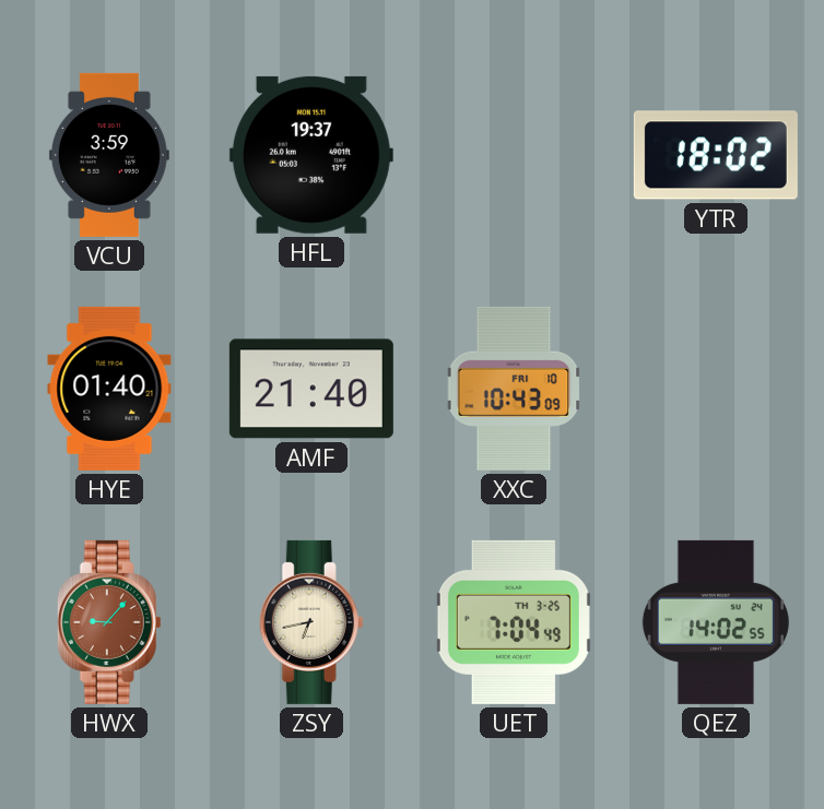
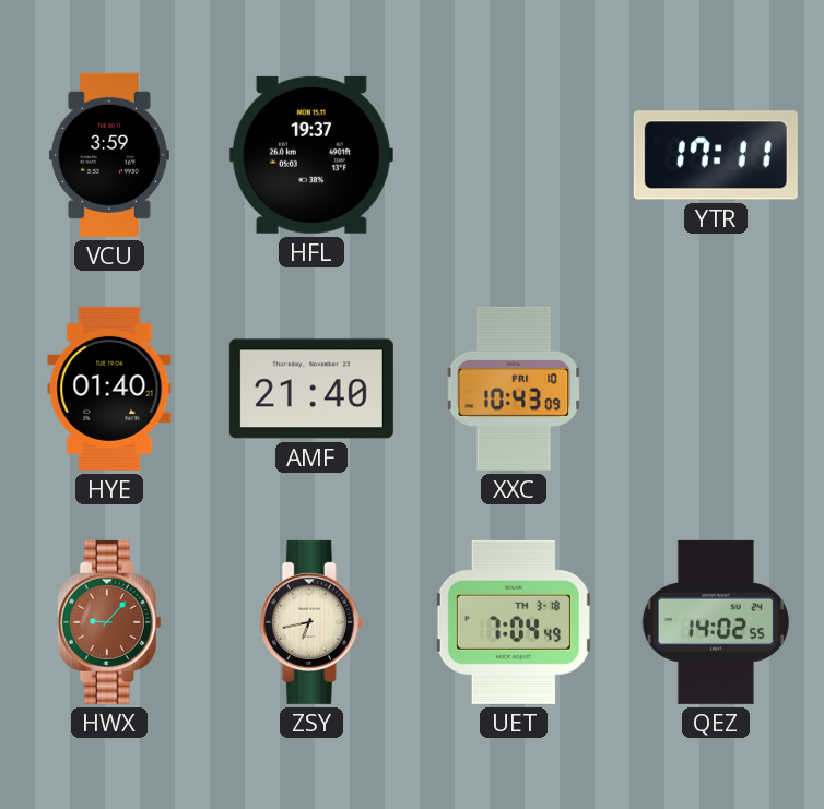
YTR: 18:02 -> 17:11
UET date: TH 3-25 -> TH 3-18
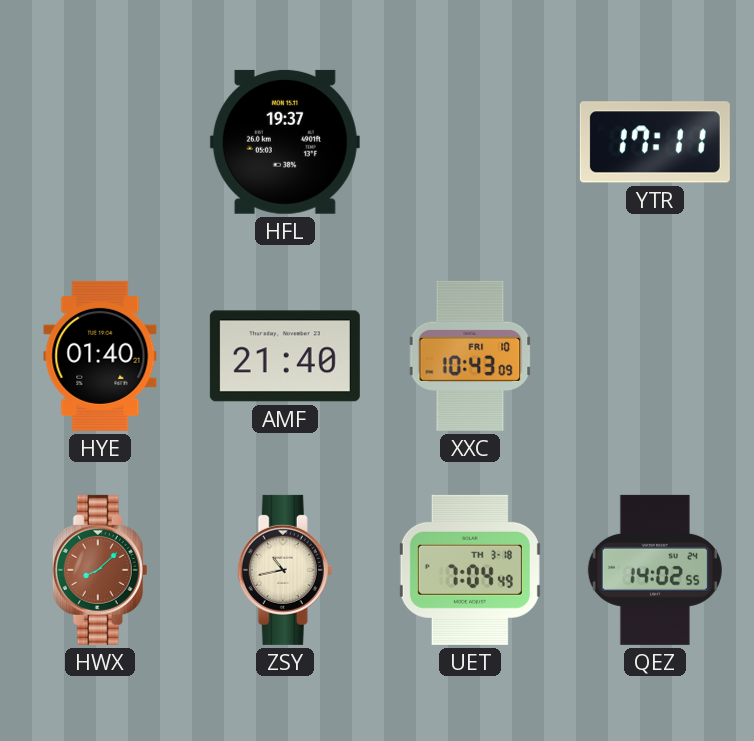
VCU: 3:59 -> none
HWX: 9:07 -> 8:08
ZSY: 6:43 -> 10:43
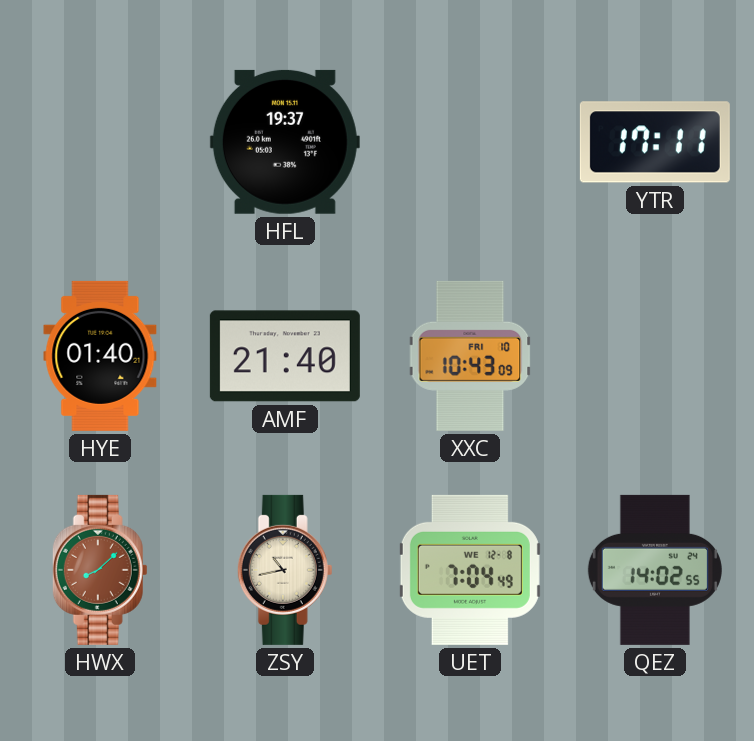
UET date: TH 3-18 -> WE 12-8
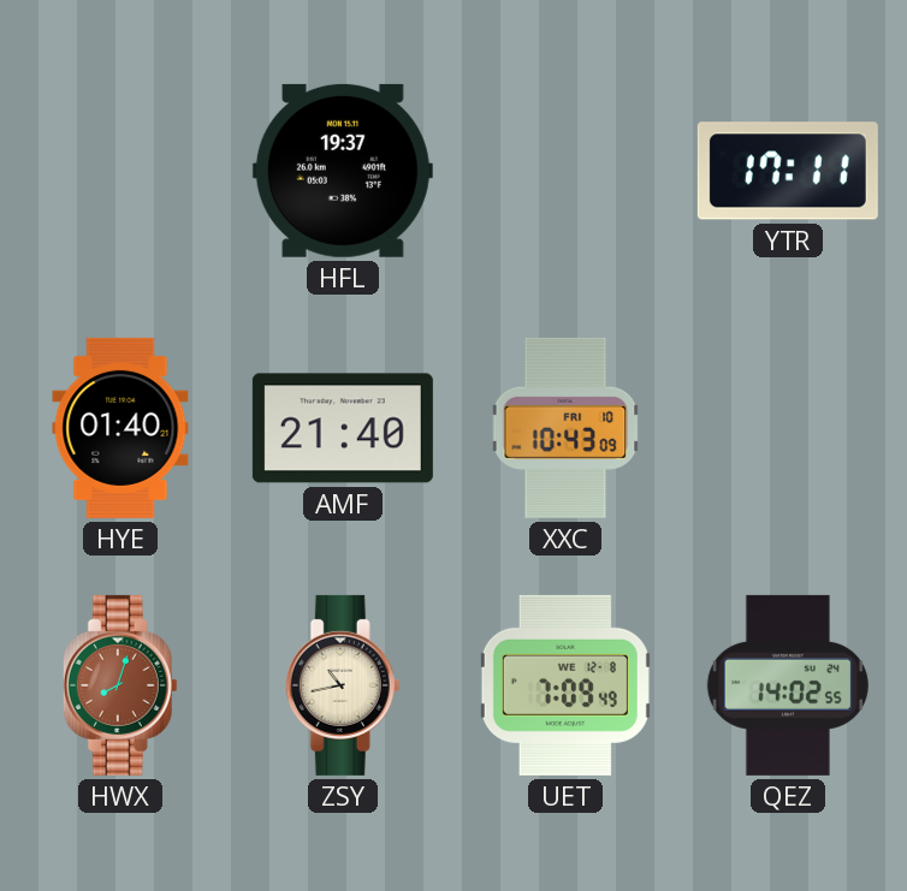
HWX: 8:08 -> 8:03
UET: 7:04 -> 7:09
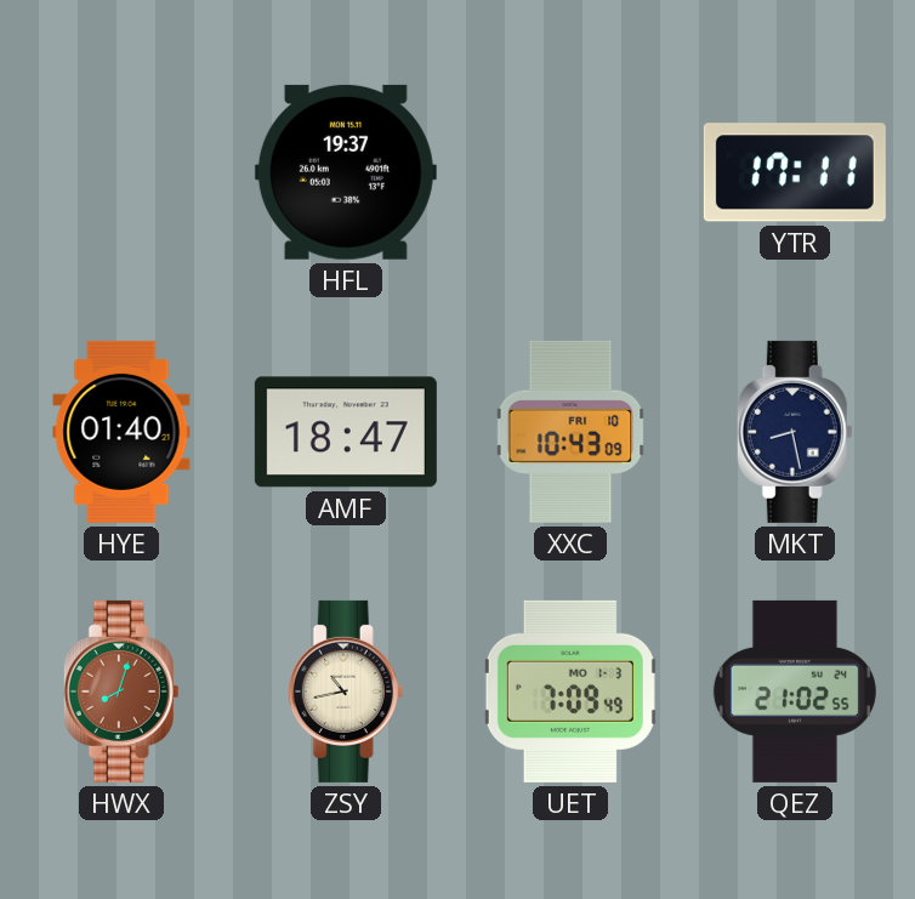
AMF: 21:40 -> 18:47
MKT: none -> 8:28
UET date: WE 12-8 -> MO 1-3
QEZ: 14:02 -> 21:02
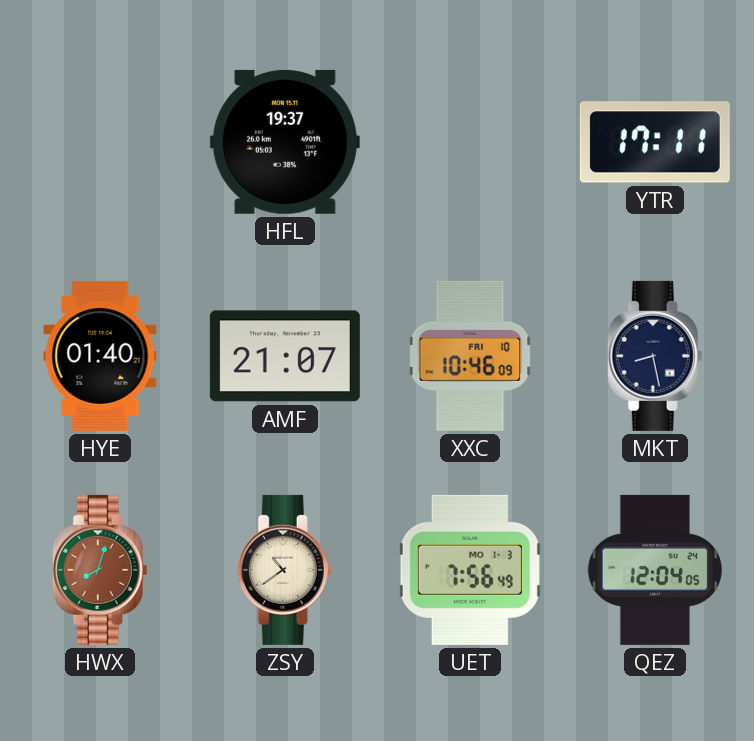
AMF: 18:47 -> 21:07
XXC: 10:43 -> 10:46
ZSY: 10:43 -> 10:39
UET: 7:09 -> 7:56
QEZ: 21:02 -> 12:04
